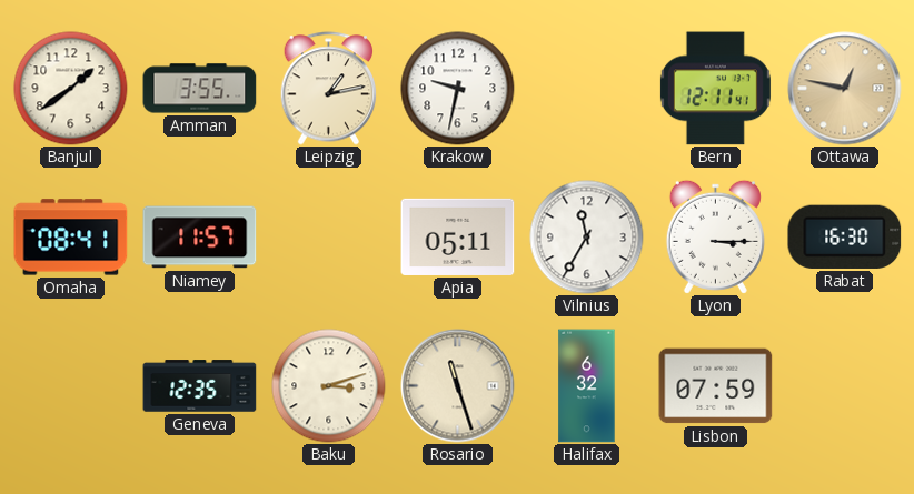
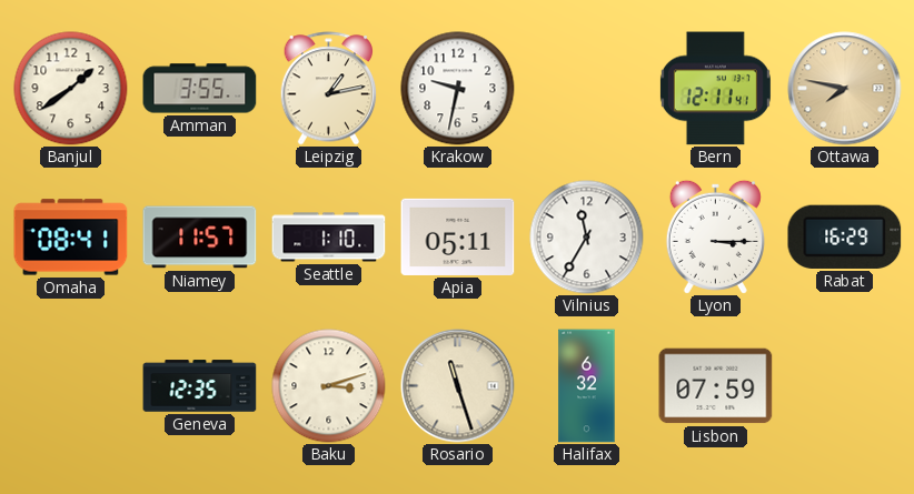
Ottawa: 12:47 -> 7:47
Seattle: none -> 1:10
Rabat: 16:30 -> 16:29
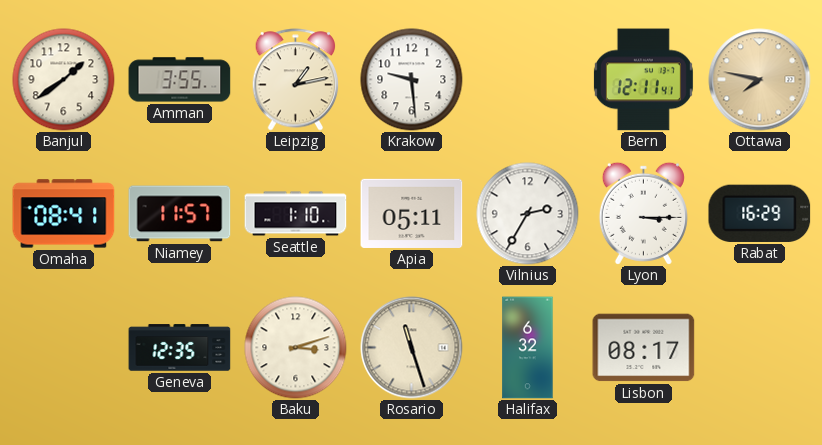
Krakow: 9:32 -> 9:29
Vilnius: 11:35 -> 2:35
Lisbon: 07:59 -> 08:17
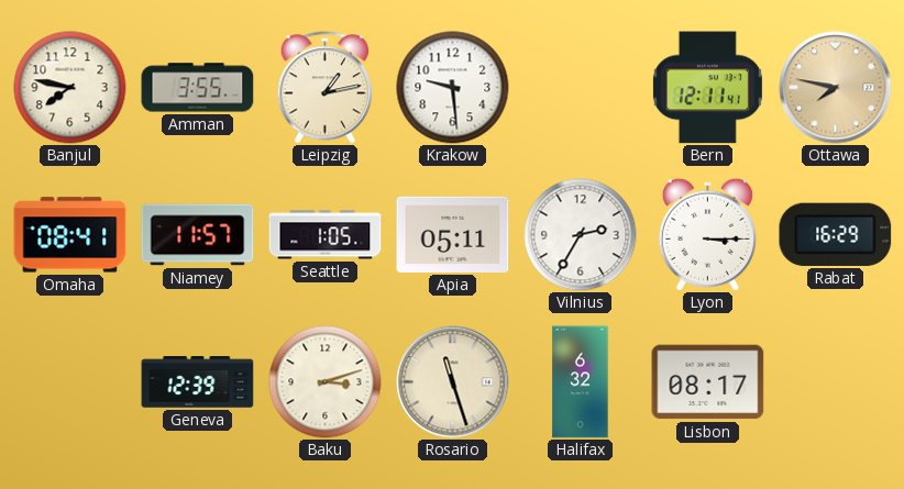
Banjul: 1:39 -> 7:47
Seattle: 1:10 -> 1:05
Geneva: 12:35 -> 12:39
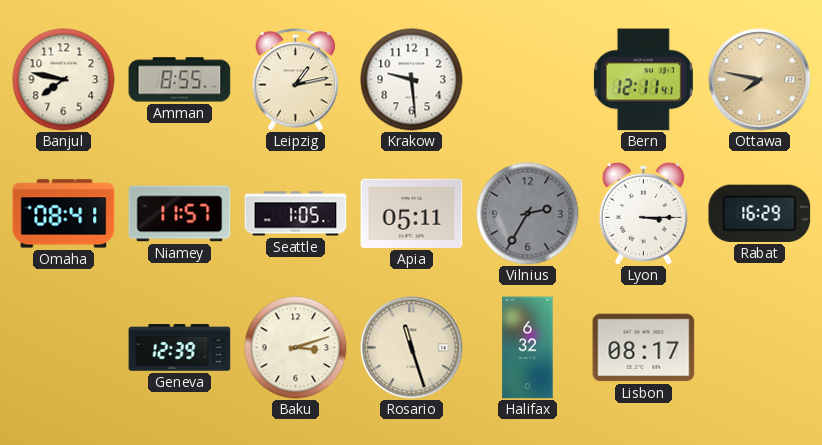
Amman: 3:55 -> 8:55
Vilnius dial: white -> grey
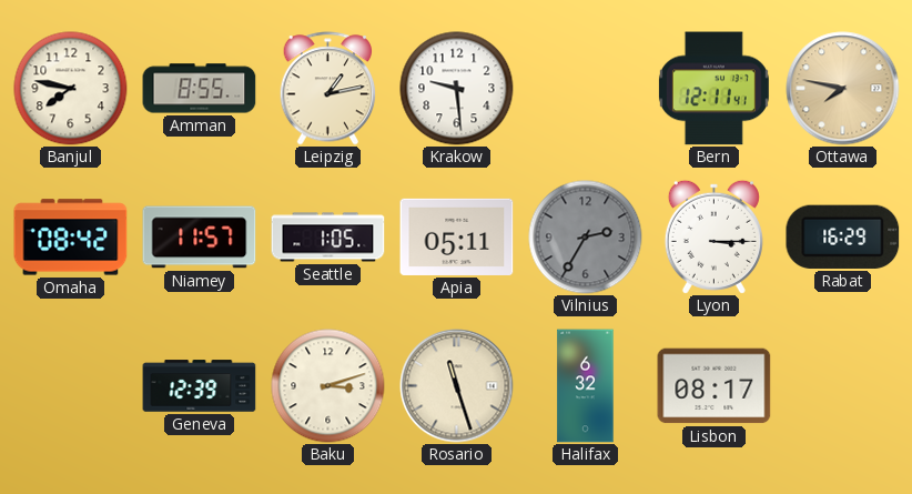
Omaha: 08:41 -> 08:42
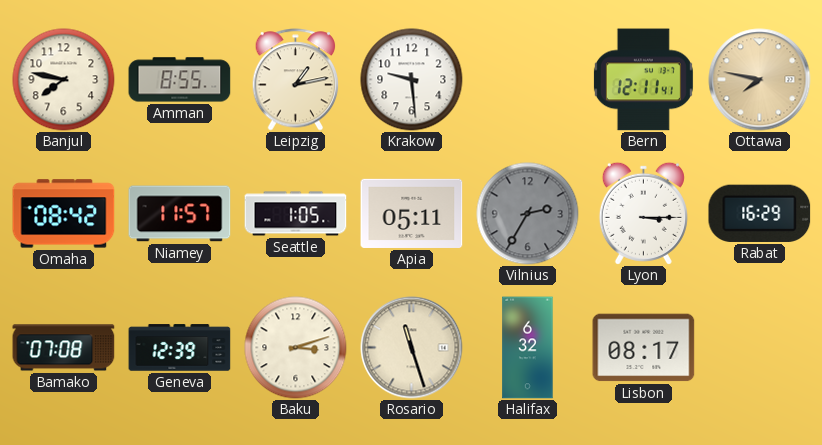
Bamako: none -> 07:08
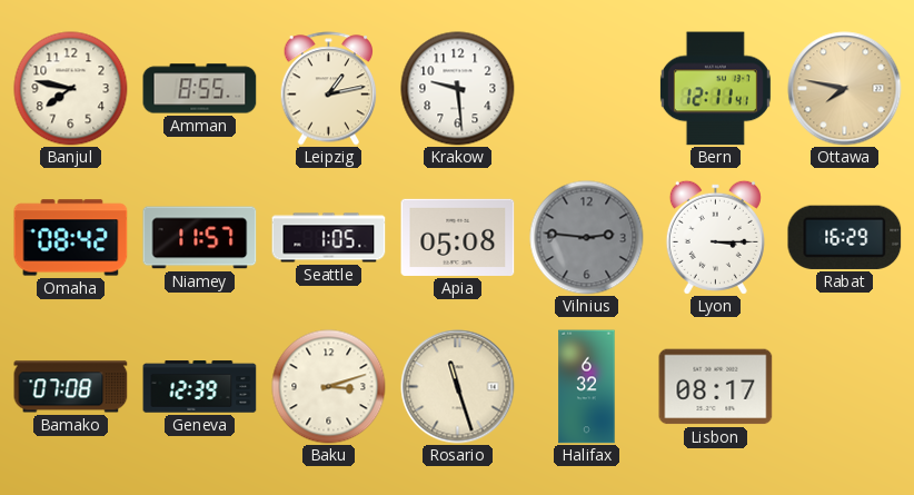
Apia: 05:11 -> 05:08
Vilnius: 2:35 -> 2:46
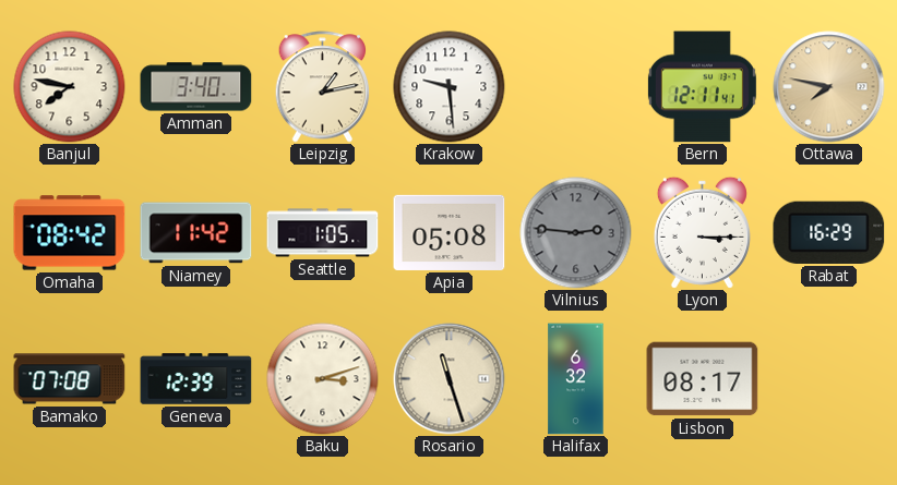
Amman: 8:55 -> 3:40
Niamey: 11:57 -> 11:42
